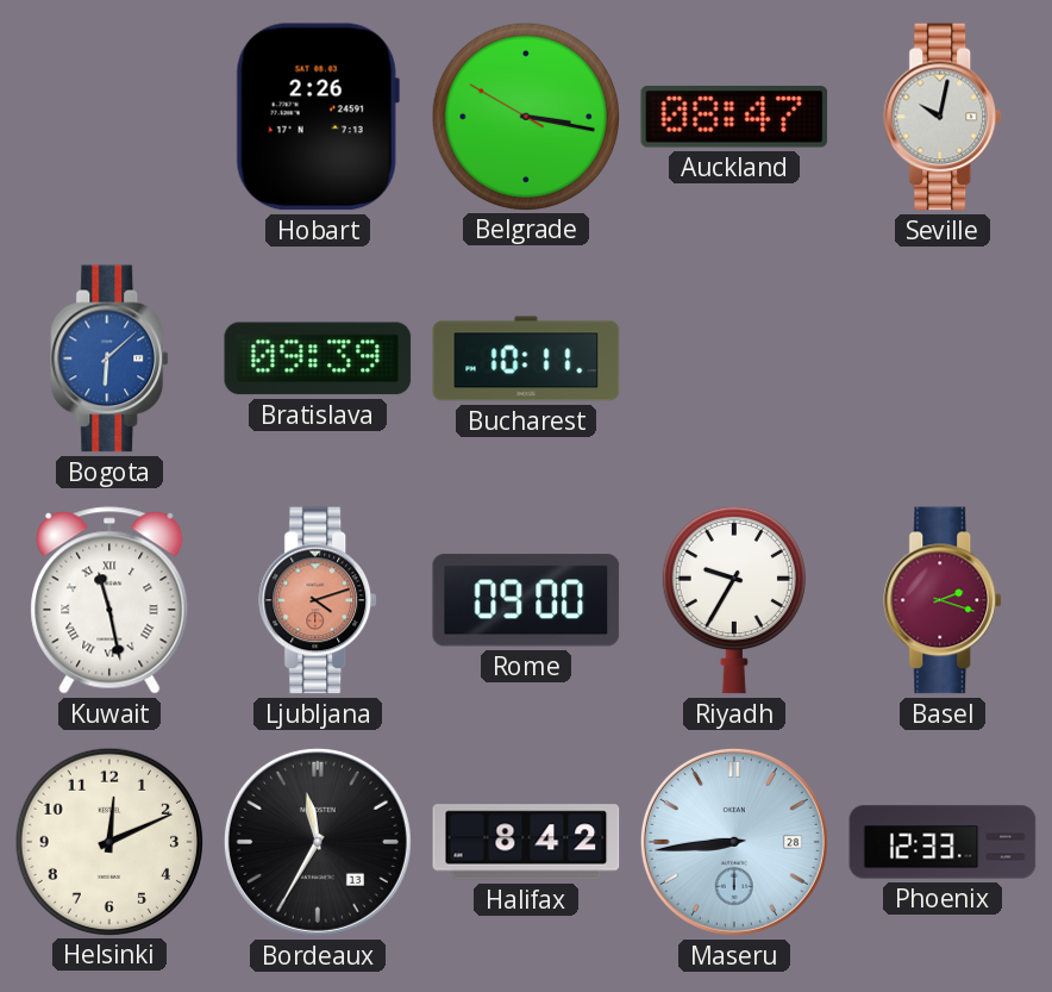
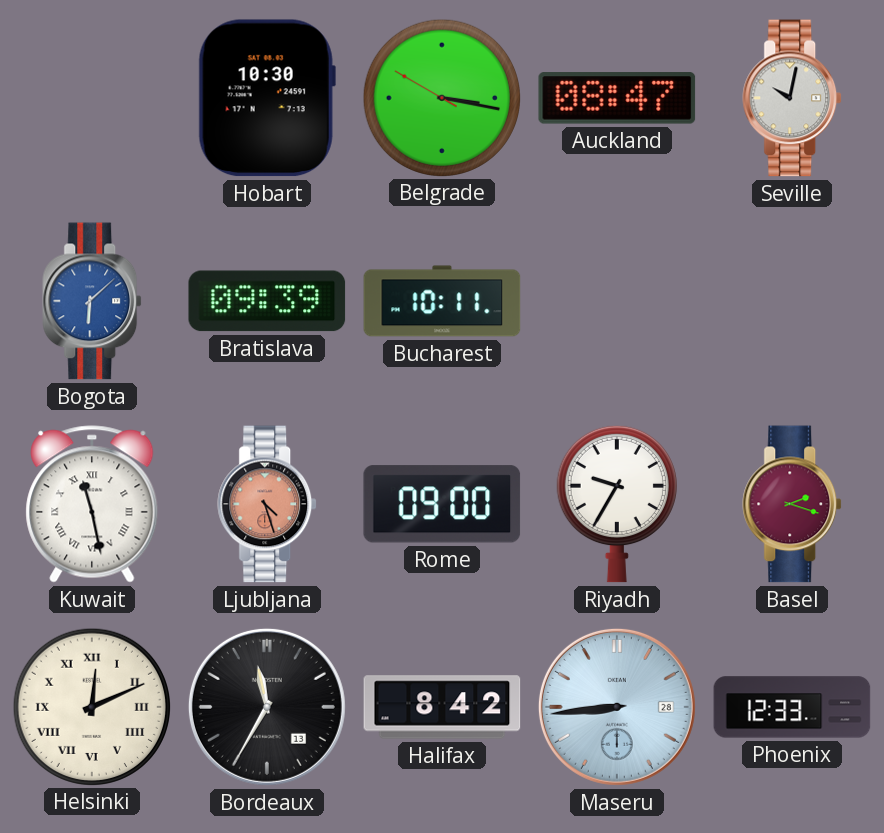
Hobart: 2:26 -> 10:30
Ljubljana: 4:12 -> 4:27
Helsinki numerals: Arabic -> Roman
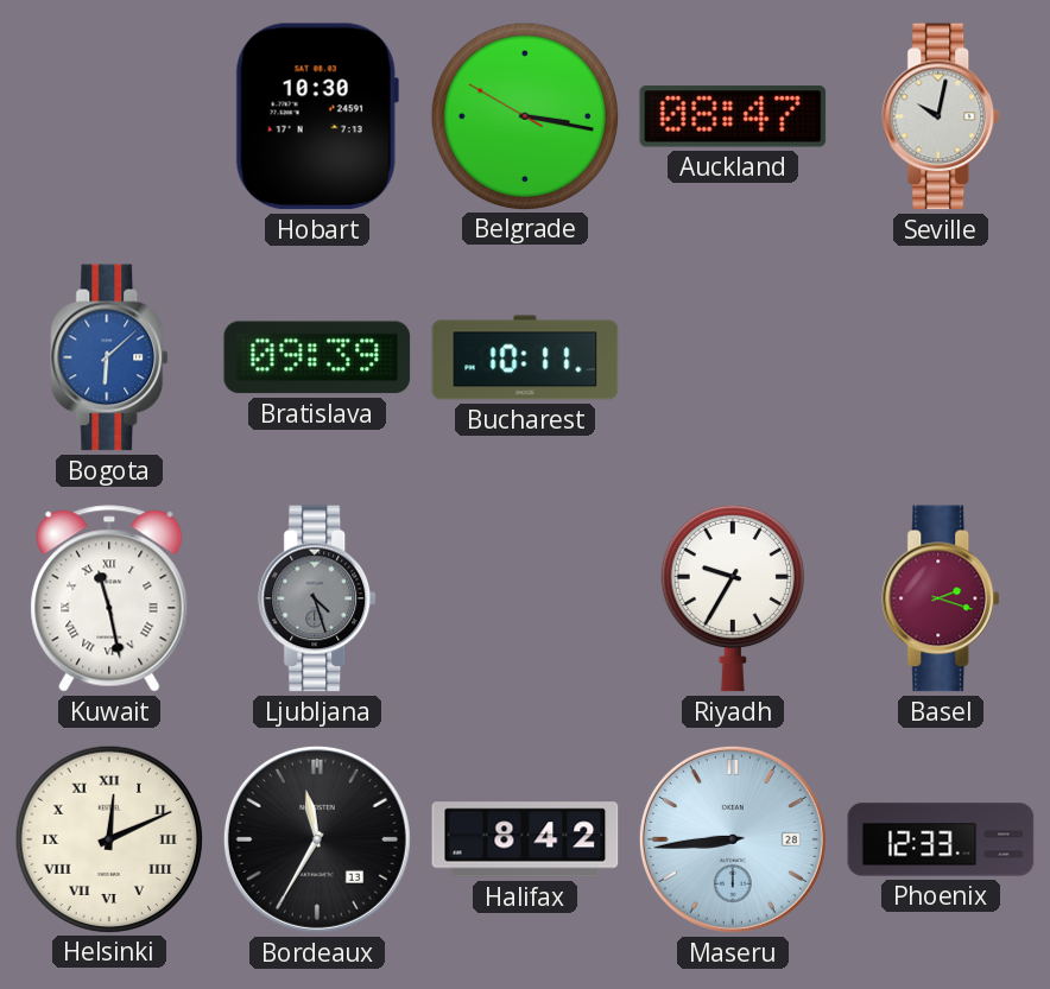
Ljubljana dial: salmon -> grey
Rome: 09:00 -> none
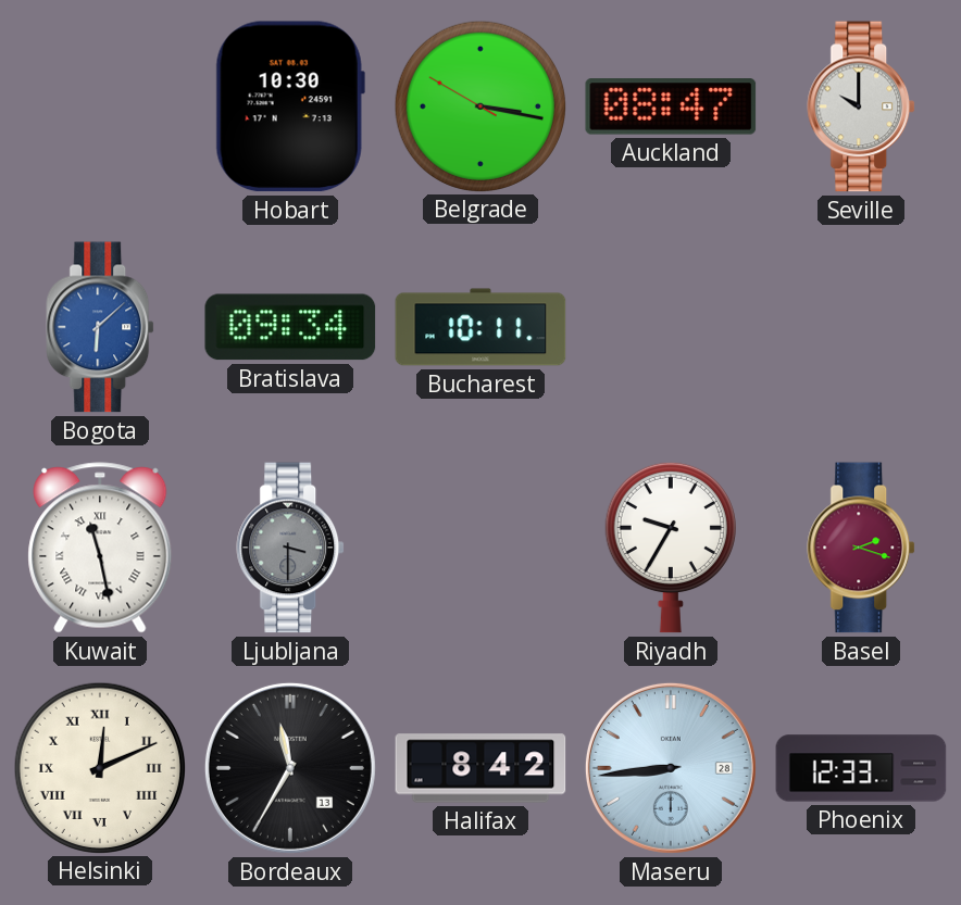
Seville: 10:02 -> 10:00
Bratislava: 09:39 -> 09:34
Ljubljana: 4:27 -> 3:30
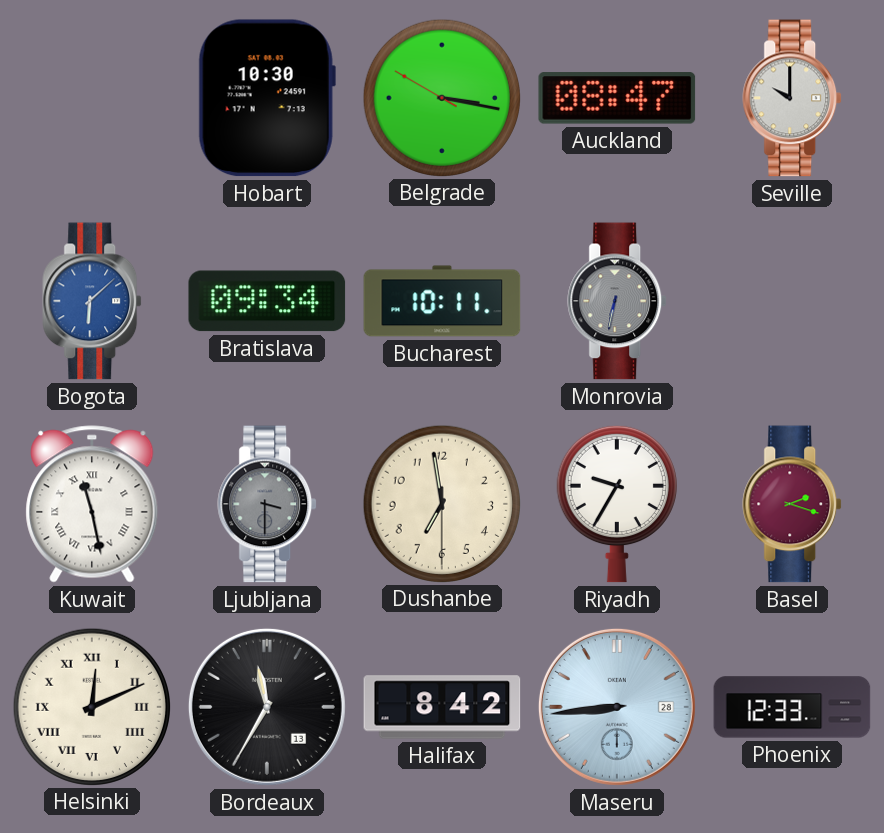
Monrovia: none -> 6:32
Dushanbe: none -> 6:58
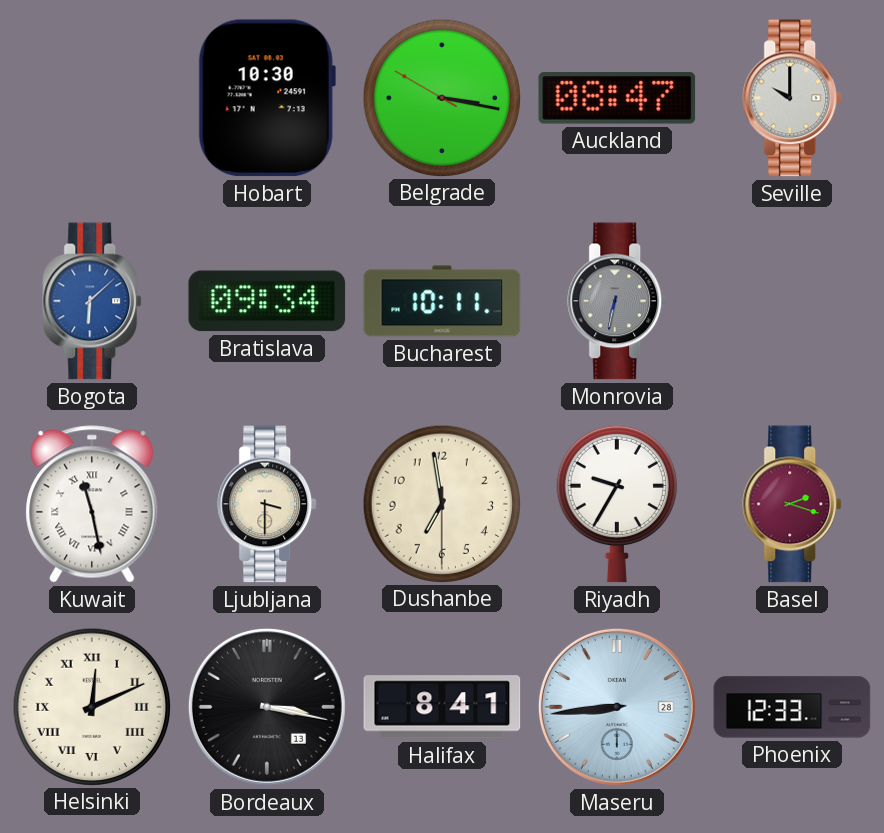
Ljubljana dial: grey -> cream
Bordeaux: 11:35 -> 3:17
Halifax: 8:42 -> 8:41
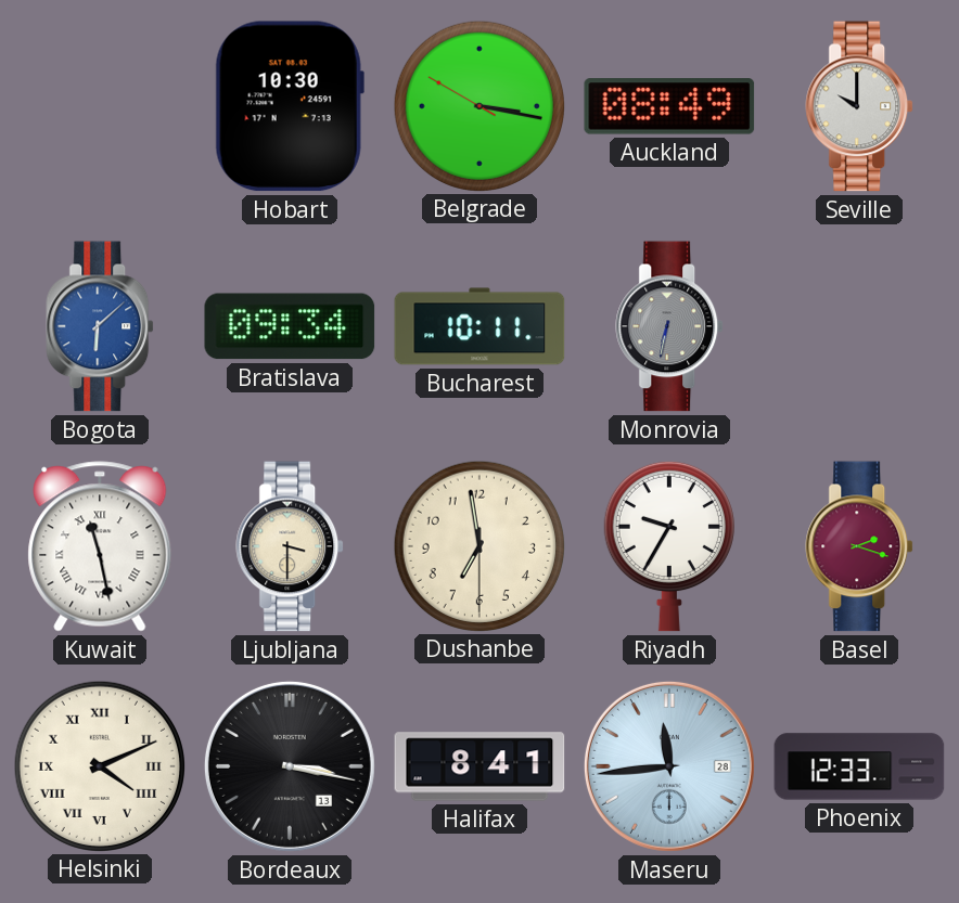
Auckland: 08:47 -> 08:49
Helsinki: 12:11 -> 4:11
Maseru: 8:44 -> 11:44
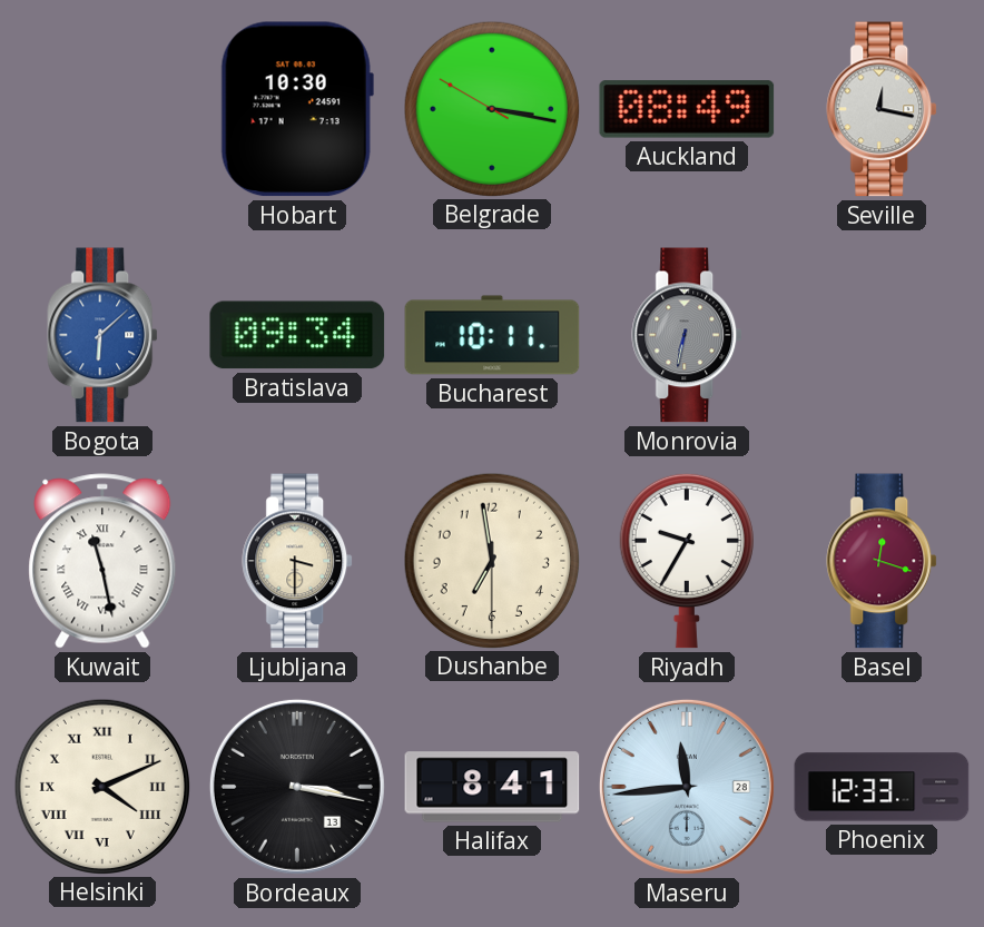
Seville: 10:00 -> 12:17
Basel: 2:18 -> 12:18
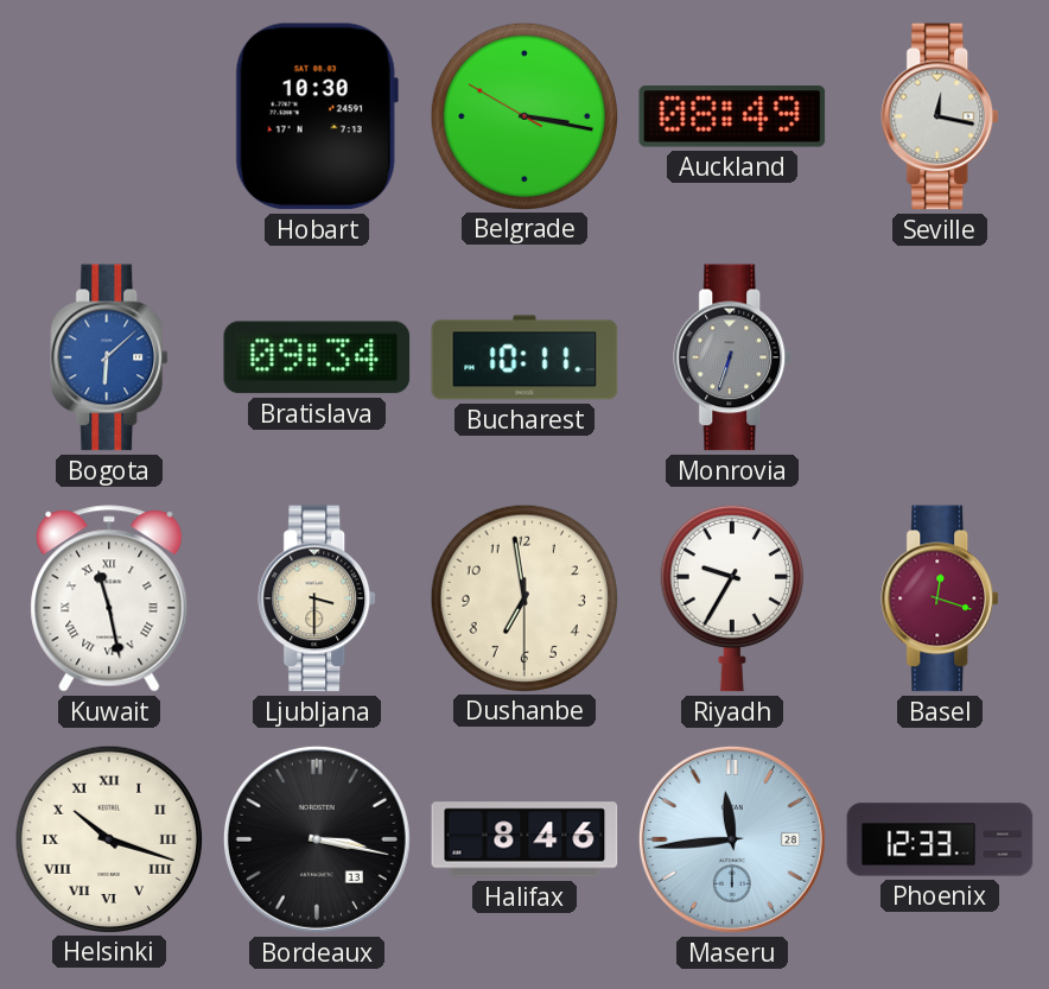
Monrovia: 6:32 -> 6:33
Helsinki: 4:11 -> 10:18
Halifax: 8:41 -> 8:46
